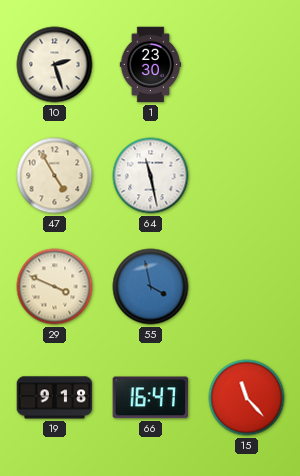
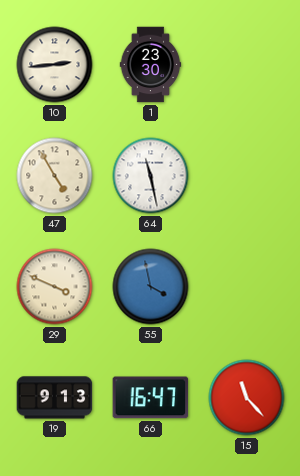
10: 2:27 -> 2:44
19: 9:18 -> 9:13
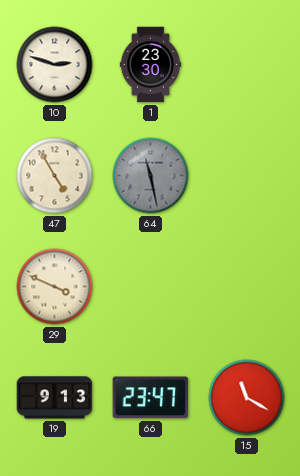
10: 2:44 -> 2:48
64 dial: white -> grey
55: 3:58 -> none
66: 16:47 -> 23:47
15: 11:23 -> 11:20
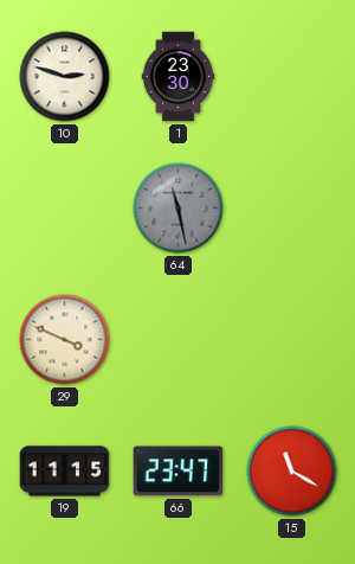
47: 4:55 -> none
19: 9:13 -> 11:15
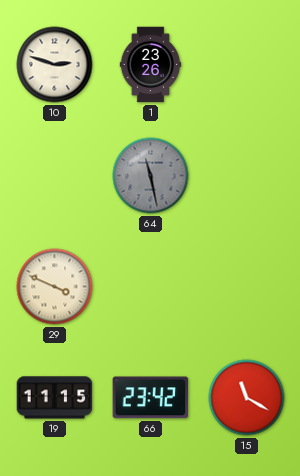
1: 23:30 -> 23:26
66: 23:47 -> 23:42
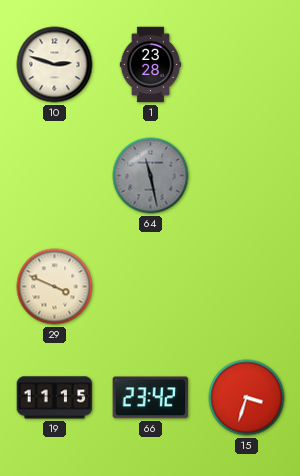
1: 23:26 -> 23:28
15: 11:20 -> 3:33
